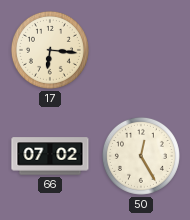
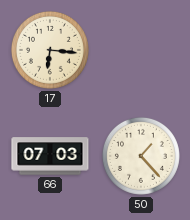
66: 07:02 -> 07:03
50: 12:25 -> 1:23
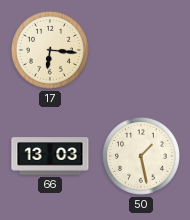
66: 07:03 -> 13:03
50: 1:23 -> 1:28
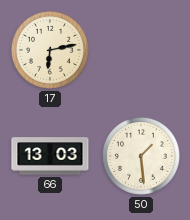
17: 6:16 -> 6:13
50: 1:28 -> 1:29
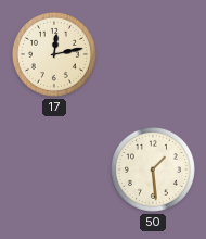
17: 6:13 -> 12:13
66: 13:03 -> none
